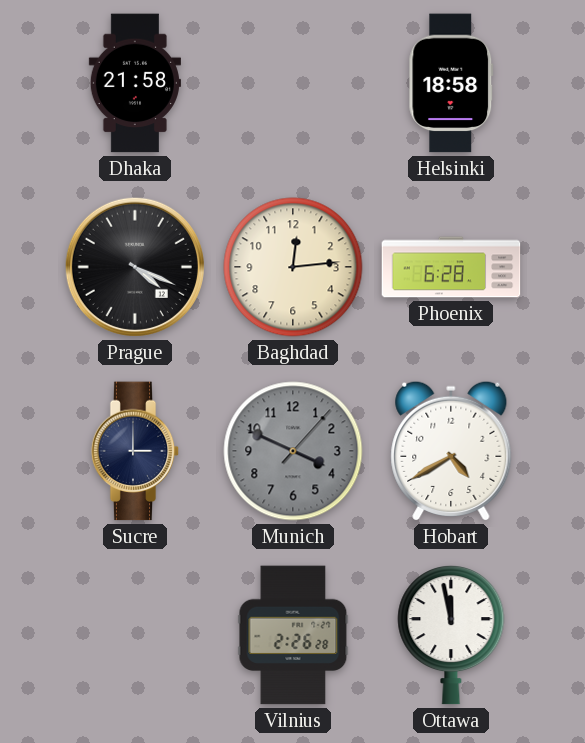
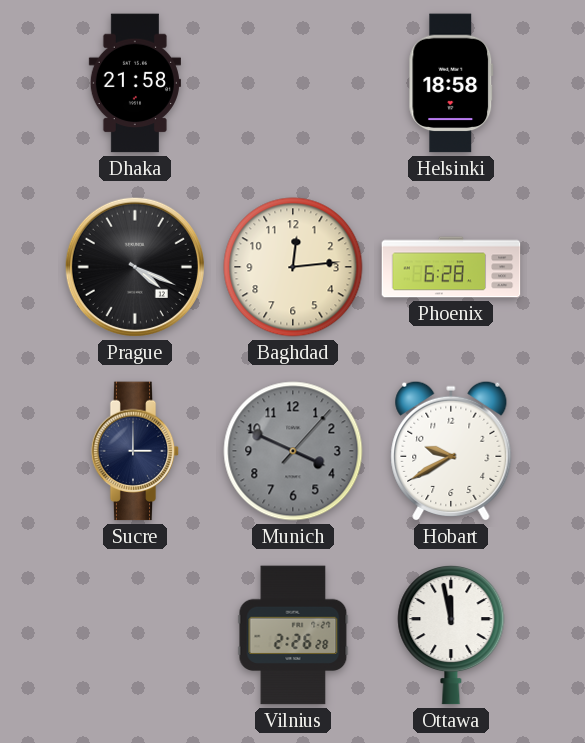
Hobart: 4:40 -> 9:40
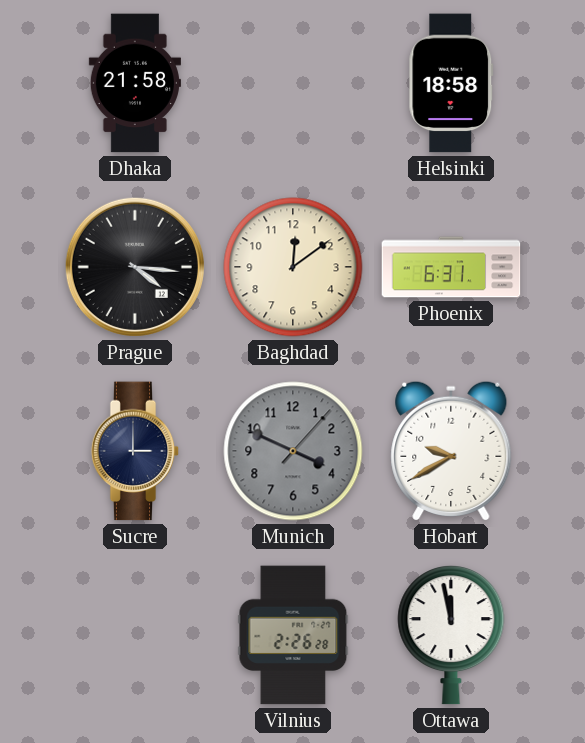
Prague: 4:19 -> 4:16
Baghdad: 12:14 -> 12:09
Phoenix: 6:28 -> 6:31
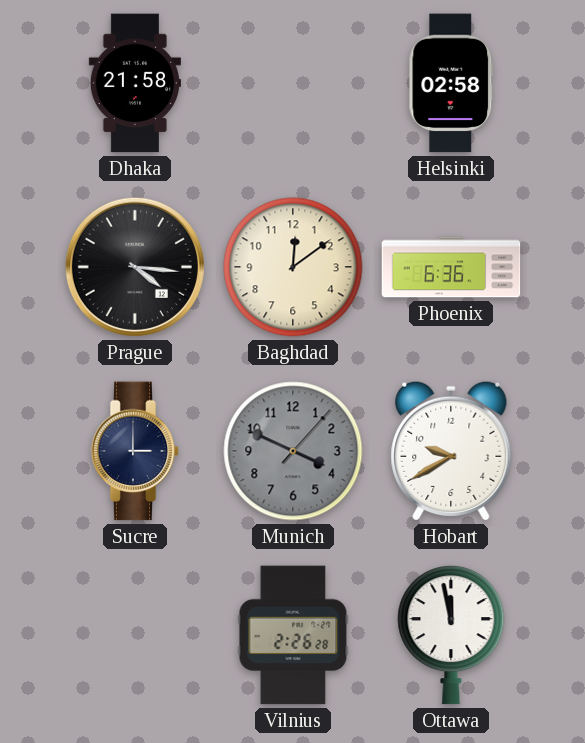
Helsinki: 18:58 -> 02:58
Phoenix: 6:31 -> 6:36
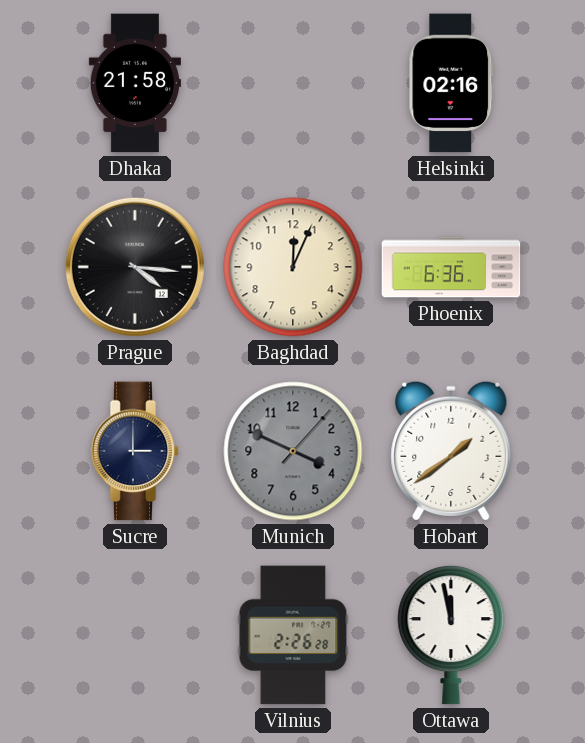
Helsinki: 02:58 -> 02:16
Baghdad: 12:09 -> 12:04
Hobart: 9:40 -> 1:39
